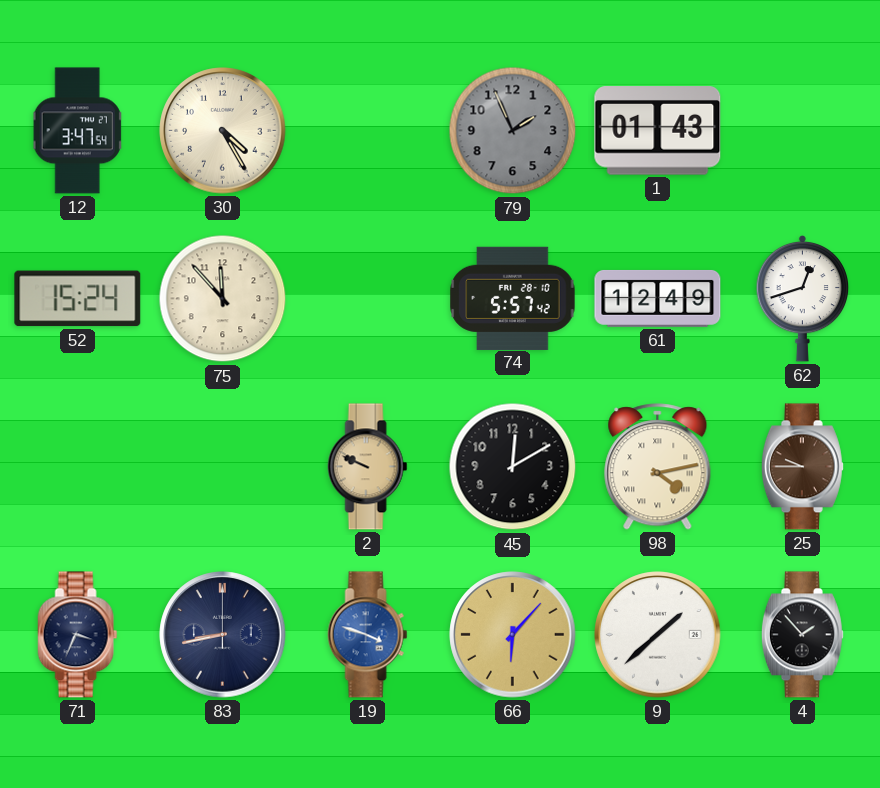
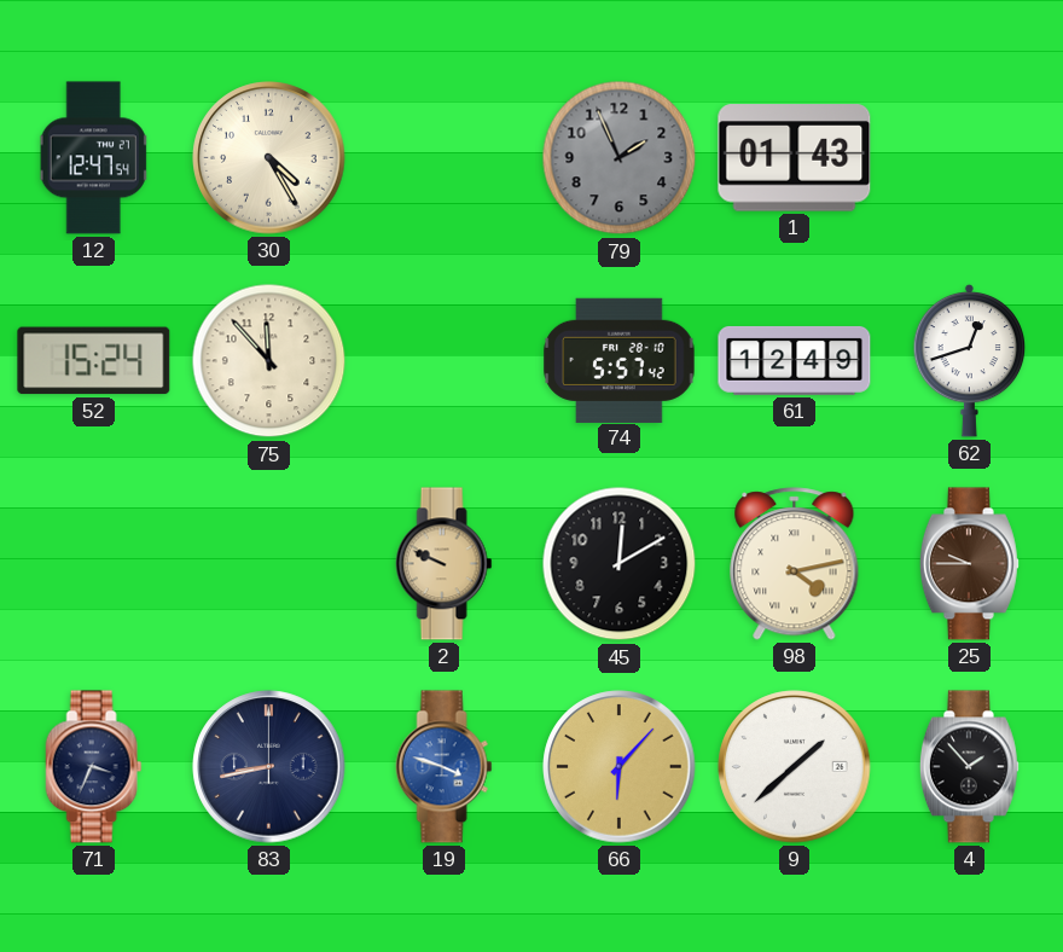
12: 3:47 -> 12:47
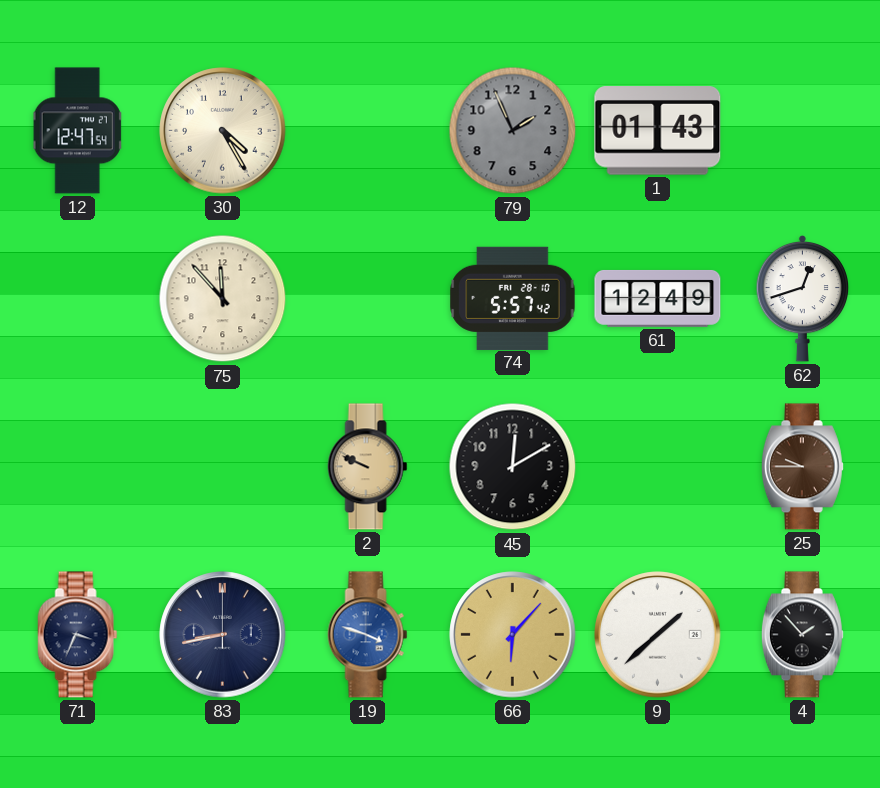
52: 15:24 -> none
98: 4:13 -> none
